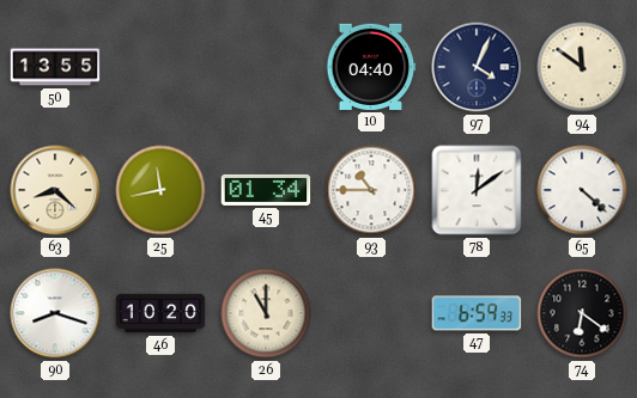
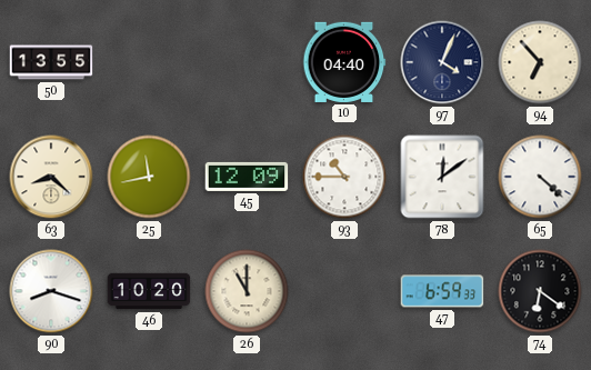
94: 11:51 -> 6:53
45: 01:34 -> 12:09
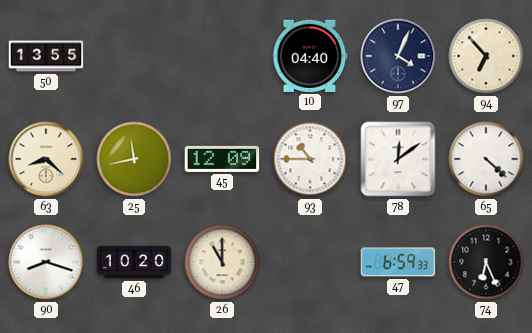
74: 6:21 -> 6:26
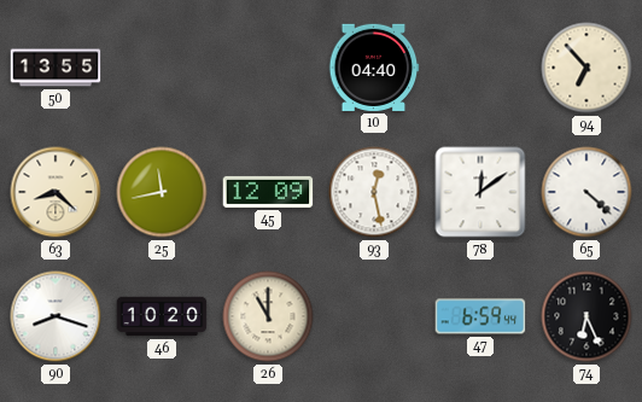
97: 4:04 -> none
93: 10:45 -> 12:28
47: 6:59:33 -> 6:59:44
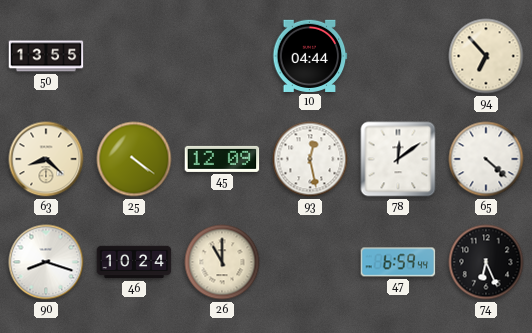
10: 04:40 -> 04:44
25: 11:43 -> 4:21
46: 10:20 -> 10:24
